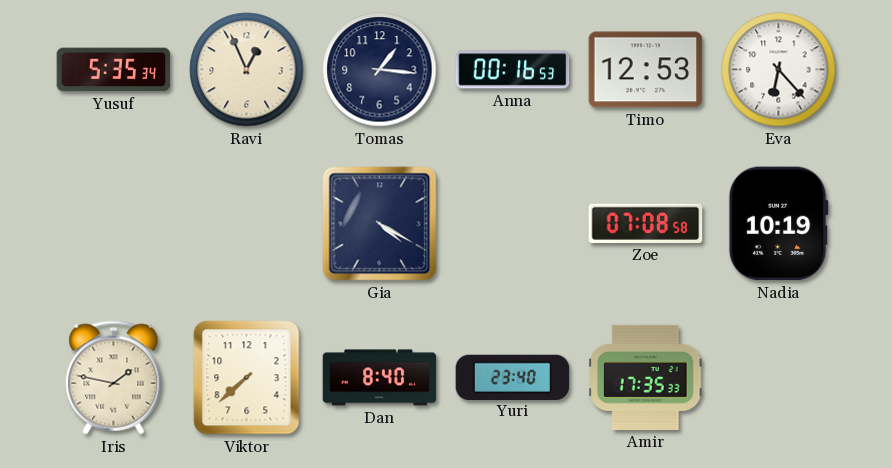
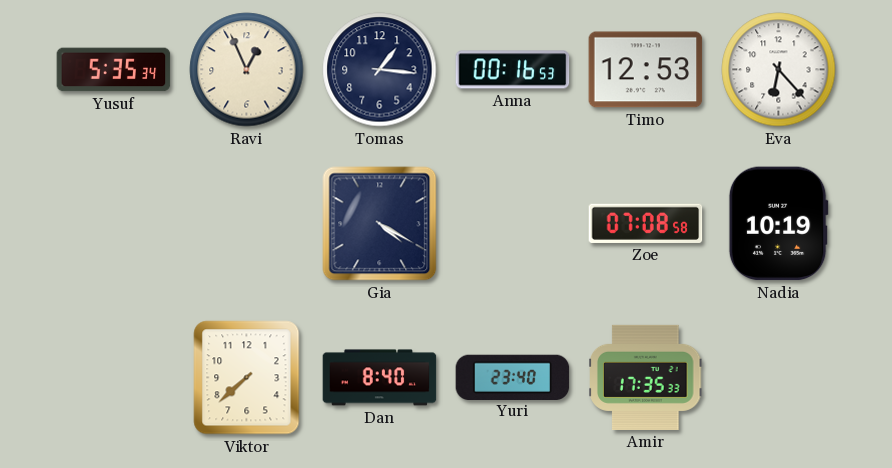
Iris: 1:47 -> none
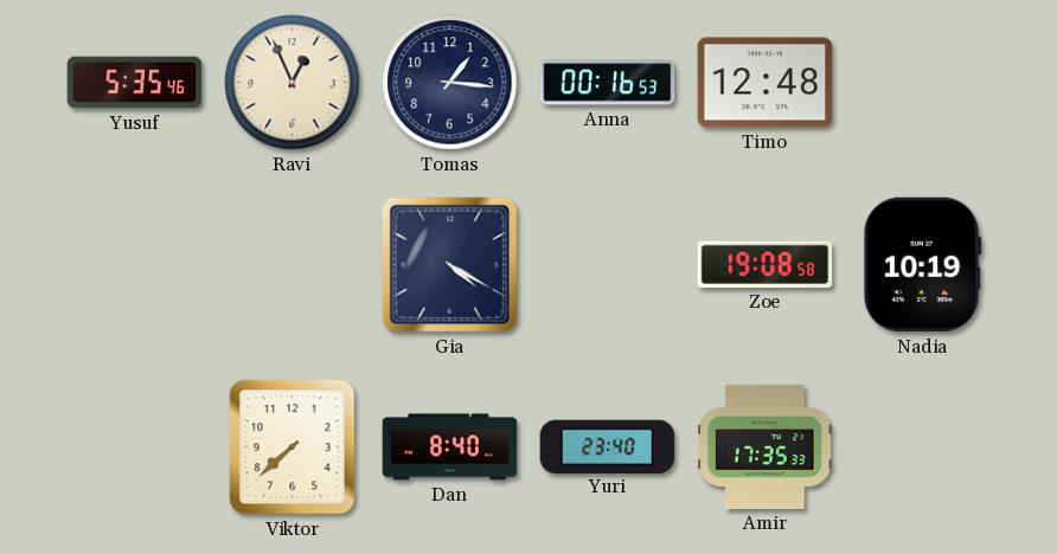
Yusuf: 5:35:34 -> 5:35:46
Timo: 12:53 -> 12:48
Eva: 6:23 -> none
Zoe: 07:08 -> 19:08
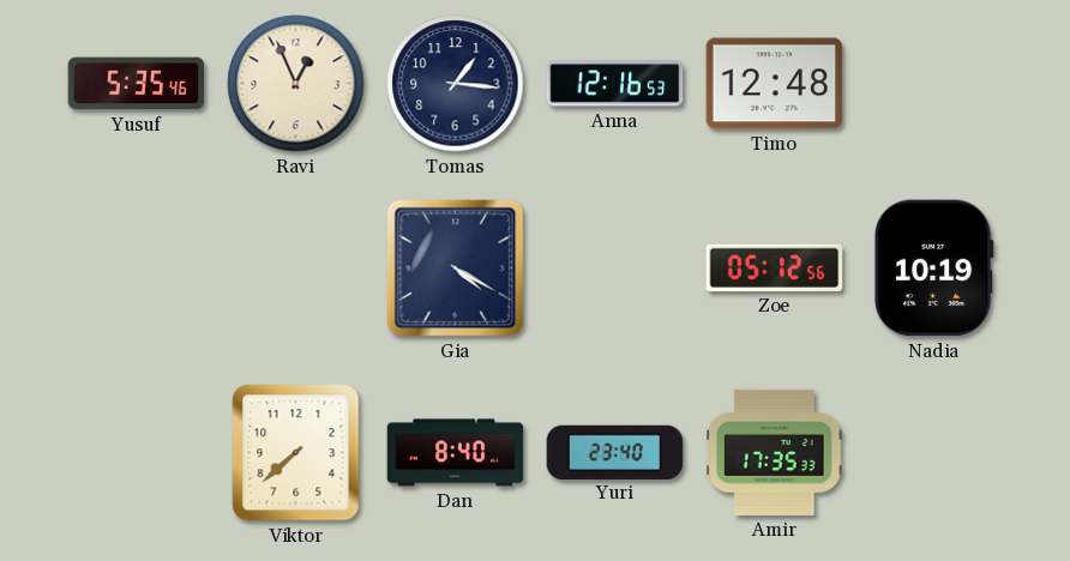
Anna: 00:16 -> 12:16
Zoe: 19:08 -> 05:12
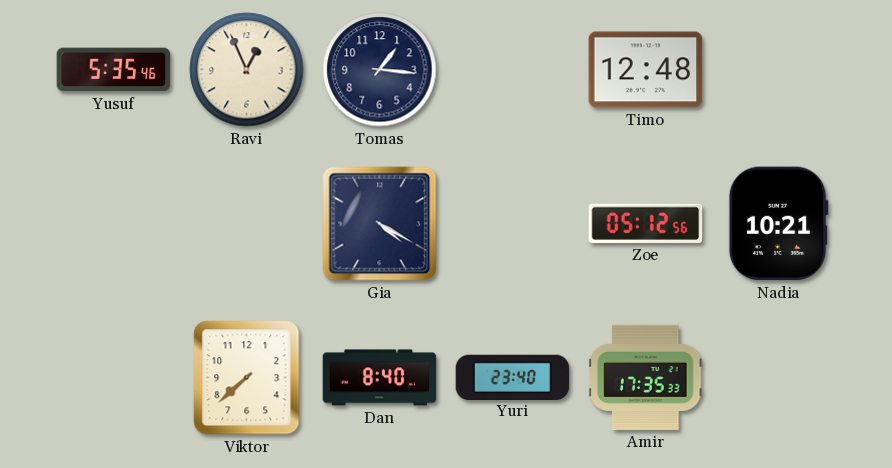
Anna: 12:16 -> none
Nadia: 10:19 -> 10:21
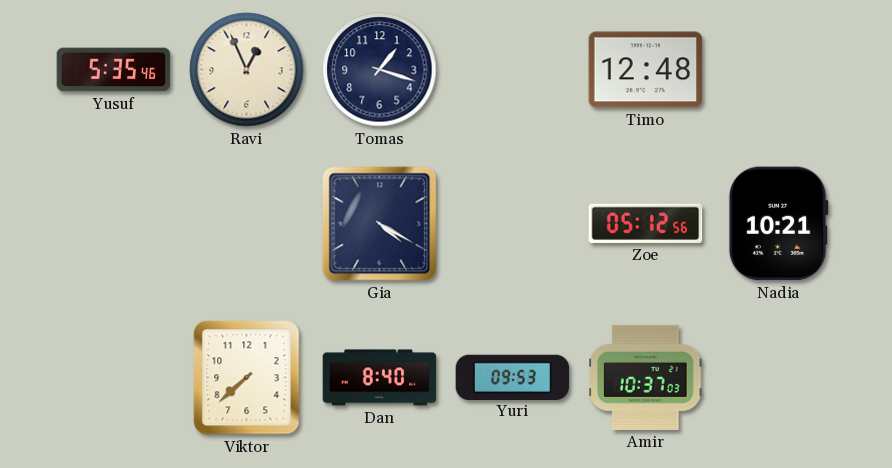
Tomas: 1:16 -> 1:18
Yuri: 23:40 -> 09:53
Amir: 17:35 -> 10:37
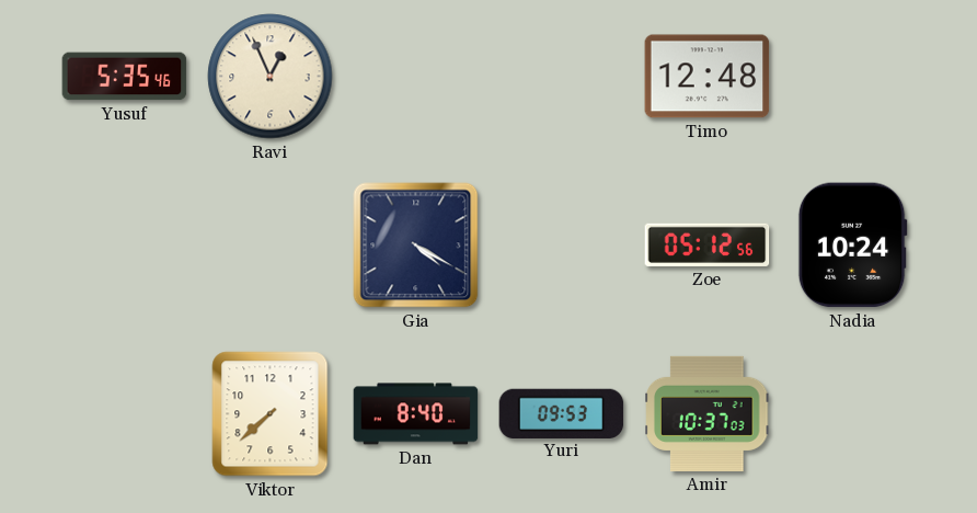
Tomas: 1:18 -> none
Nadia: 10:21 -> 10:24
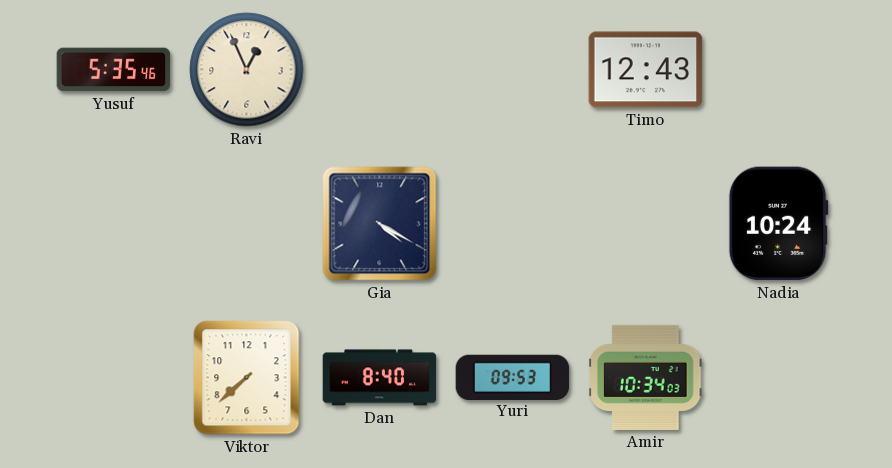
Timo: 12:48 -> 12:43
Zoe: 05:12 -> none
Amir: 10:37 -> 10:34
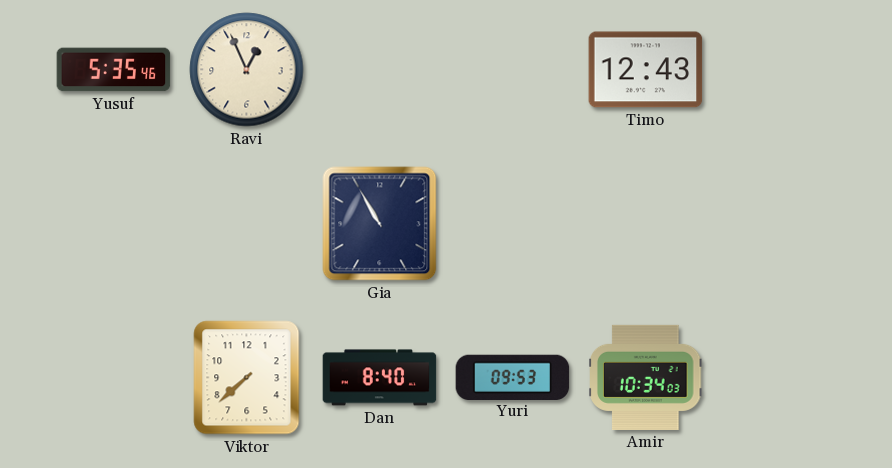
Gia: 4:20 -> 10:55
Nadia: 10:24 -> none
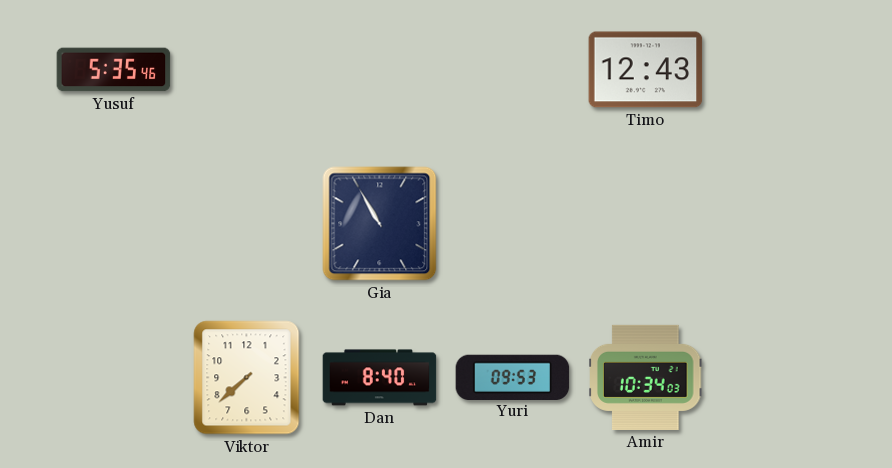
Ravi: 12:56 -> none
